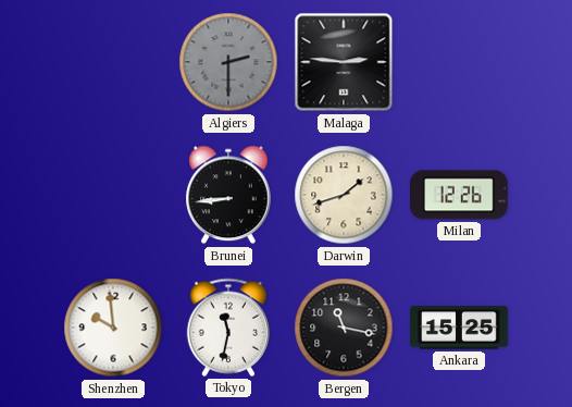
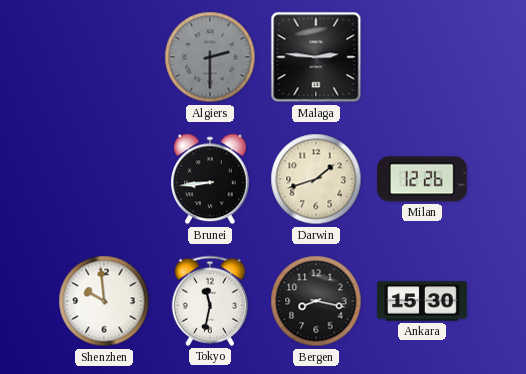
Bergen: 11:17 -> 8:17
Ankara: 15:25 -> 15:30
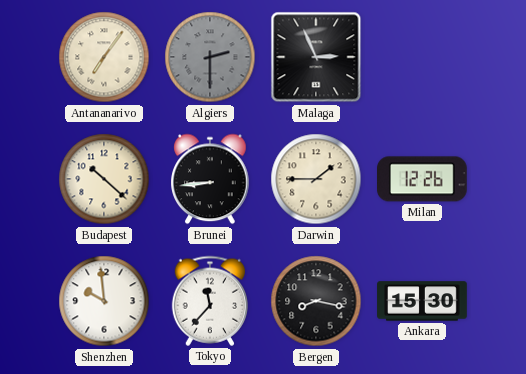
Antananarivo: none -> 7:06
Malaga: 2:46 -> 2:56
Budapest: none -> 10:22
Darwin: 1:42 -> 1:45
Tokyo: 11:32 -> 11:37
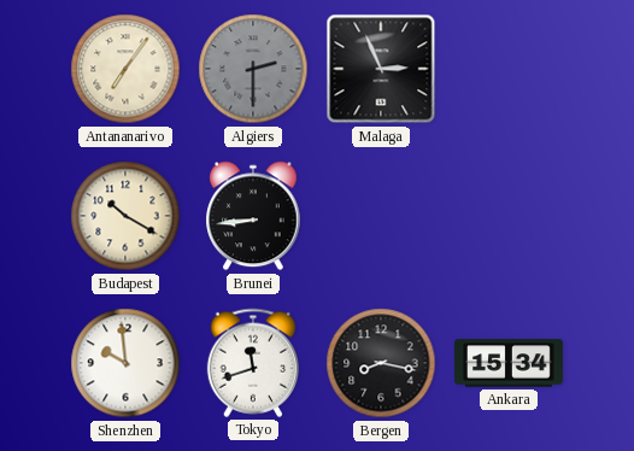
Budapest: 10:22 -> 10:20
Darwin: 1:45 -> none
Milan: 12:26 -> none
Tokyo: 11:37 -> 11:42
Ankara: 15:30 -> 15:34
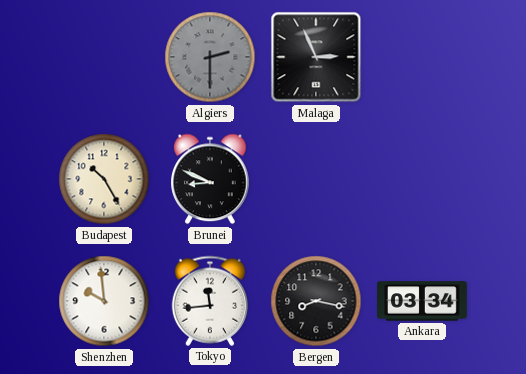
Antananarivo: 7:06 -> none
Budapest: 10:20 -> 10:25
Brunei: 8:44 -> 8:49
Tokyo: 11:42 -> 11:44
Ankara: 15:34 -> 03:34
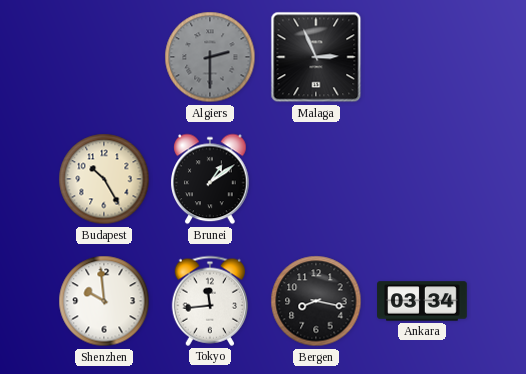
Brunei: 8:49 -> 1:09
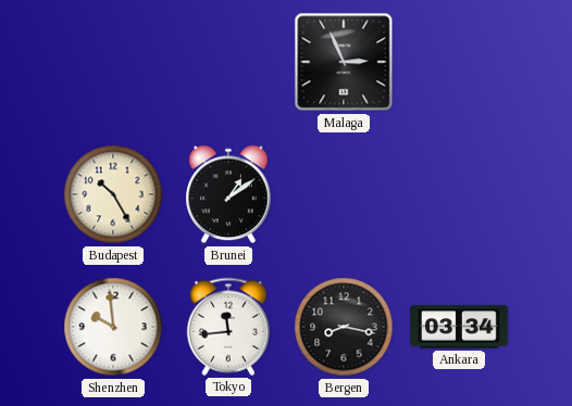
Algiers: 2:30 -> none
